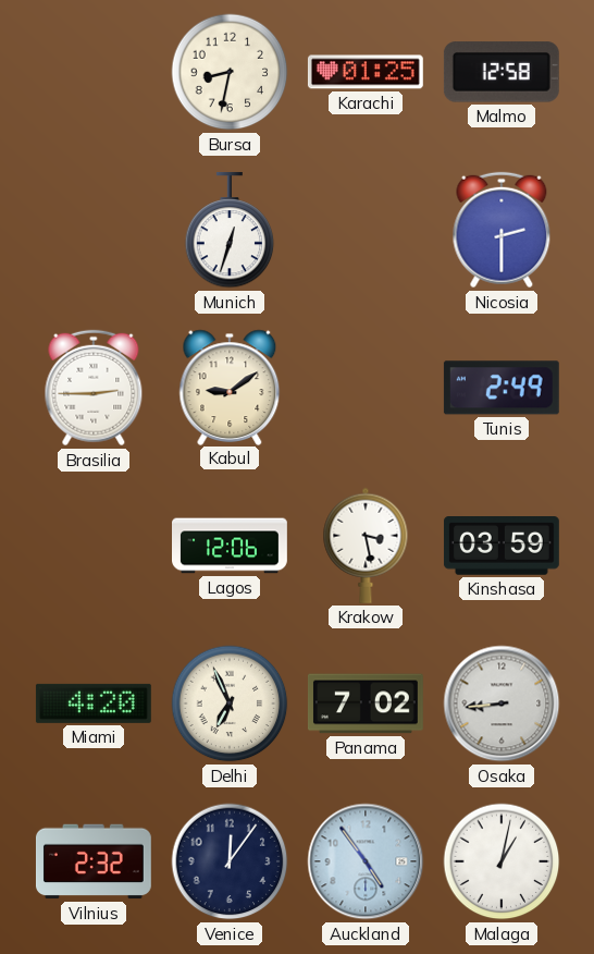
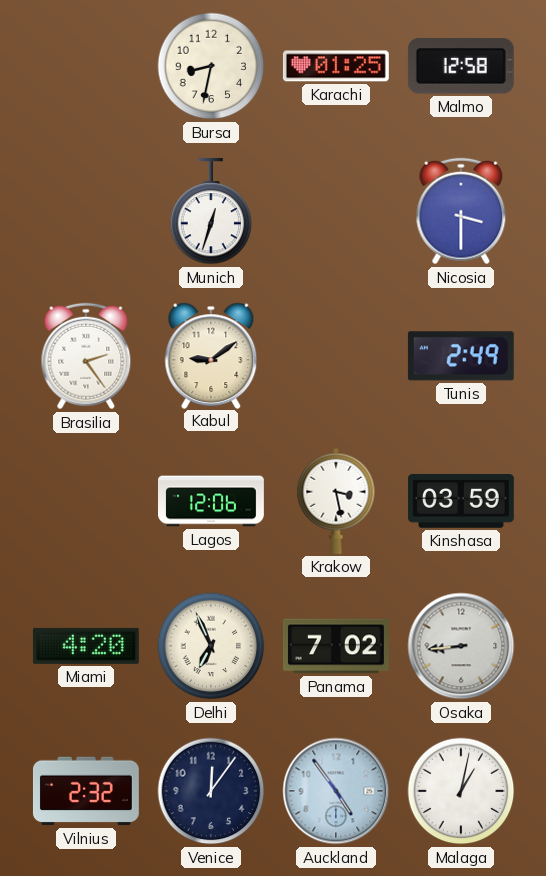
Nicosia: 2:30 -> 3:30
Brasilia: 2:45 -> 2:24
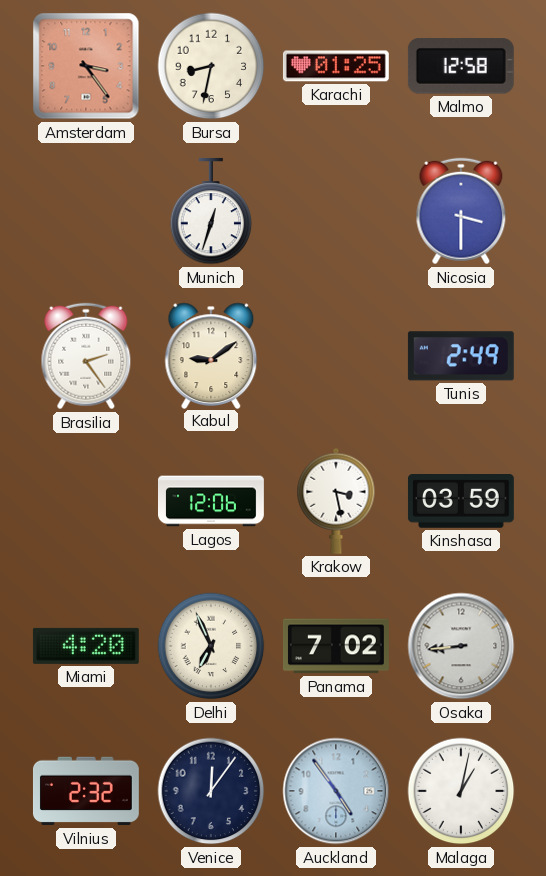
Amsterdam: none -> 3:24
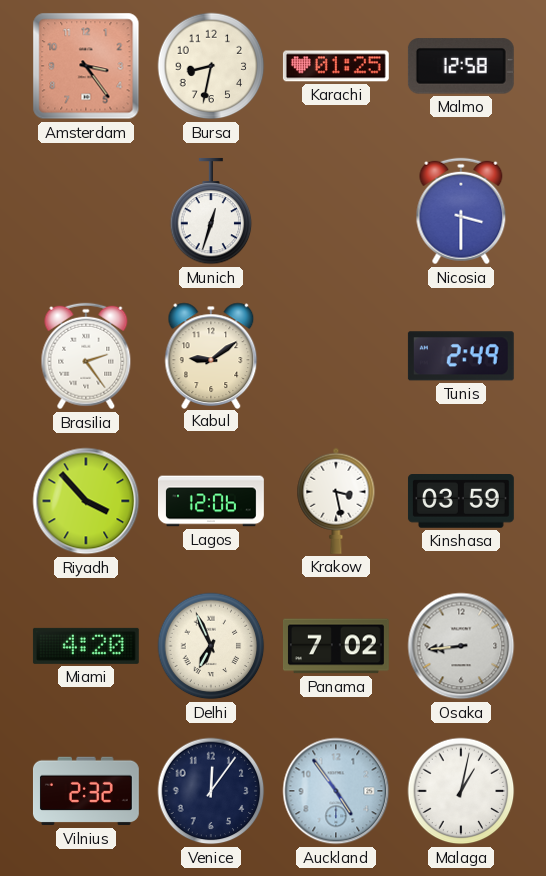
Riyadh: none -> 3:53
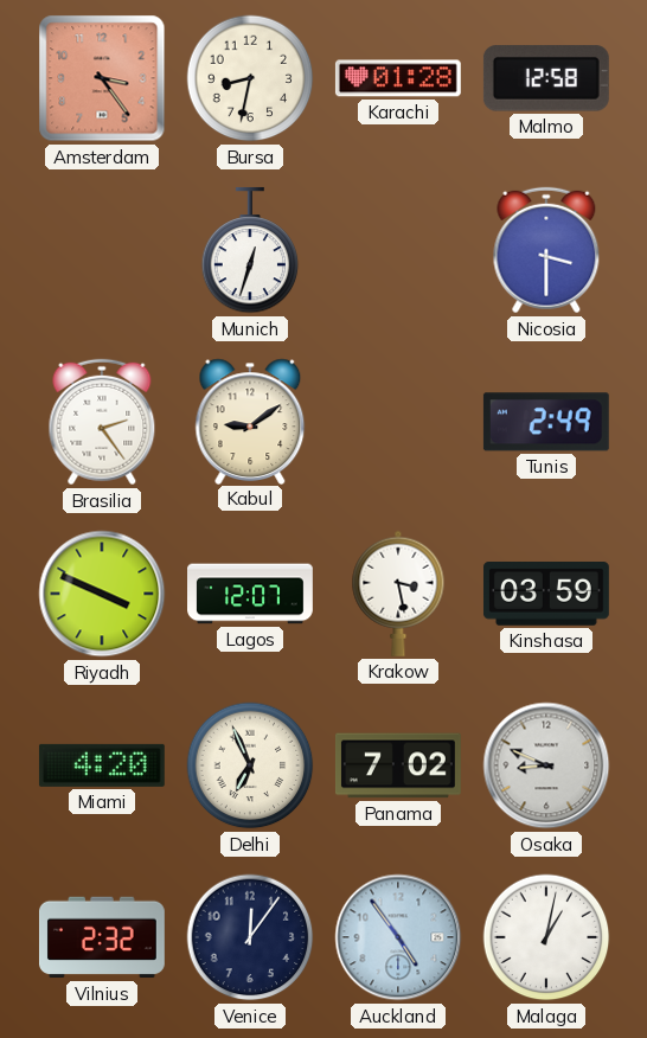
Karachi: 01:25 -> 01:28
Riyadh: 3:53 -> 3:49
Lagos: 12:06 -> 12:07
Osaka: 8:44 -> 8:49
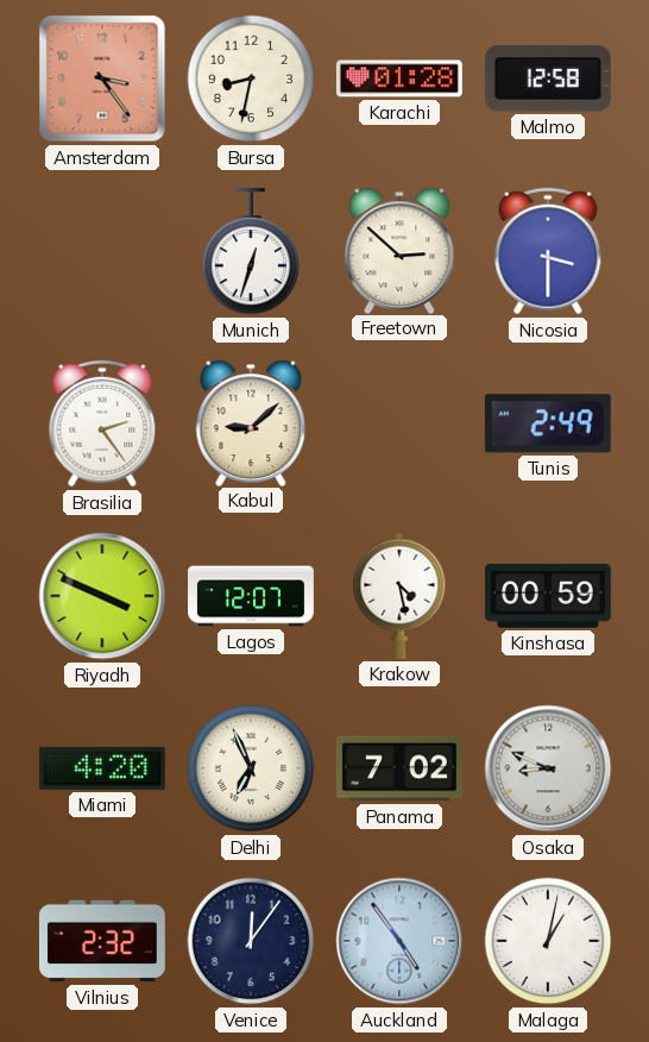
Freetown: none -> 2:52
Kabul: 9:09 -> 9:08
Krakow: 3:28 -> 4:28
Kinshasa: 03:59 -> 00:59
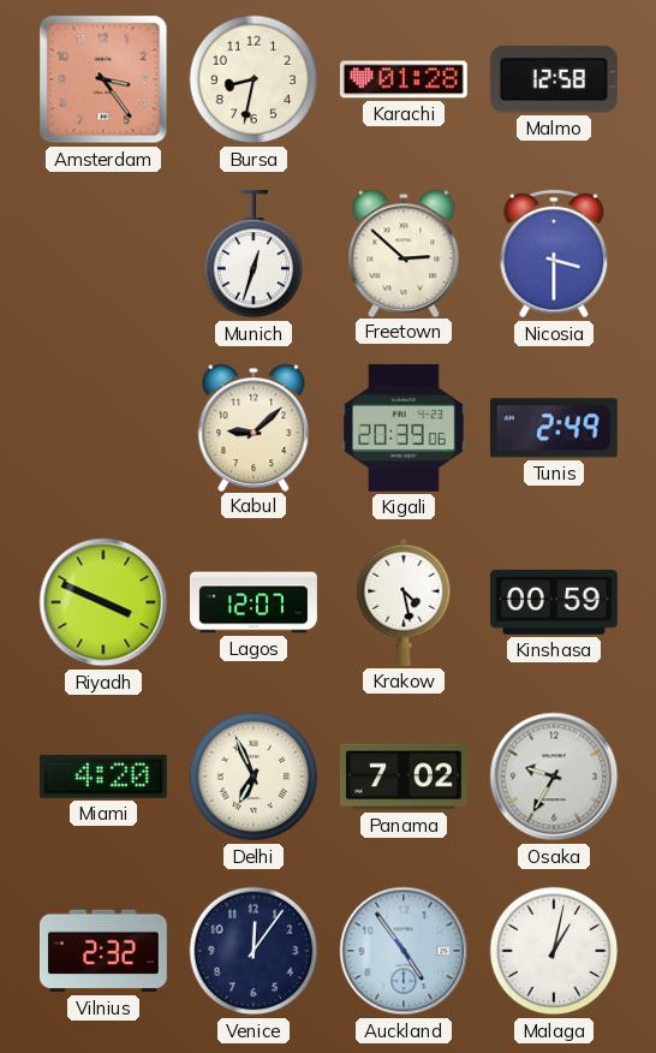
Brasilia: 2:24 -> none
Kigali: none -> 20:39
Osaka: 8:49 -> 9:35
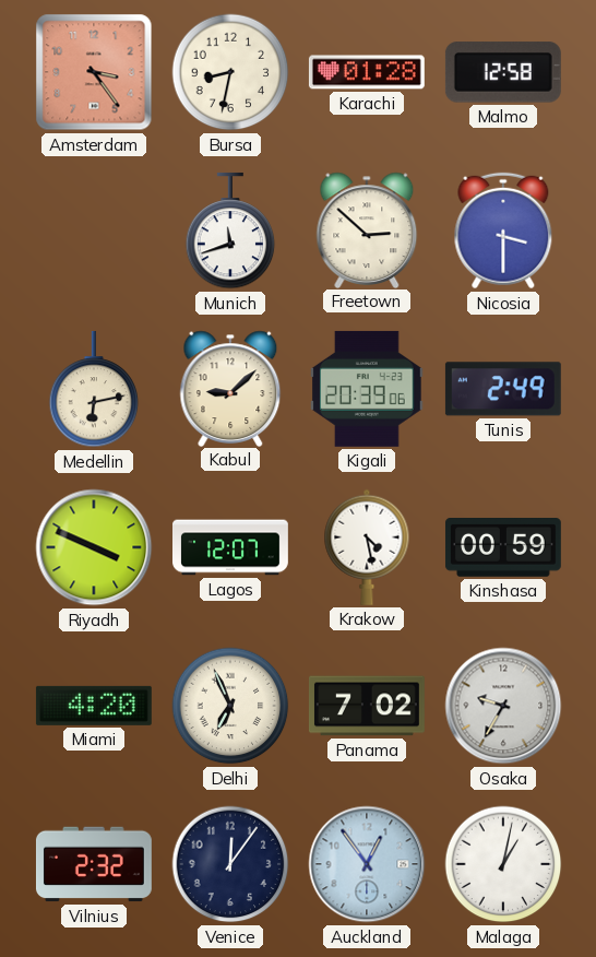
Munich: 12:33 -> 11:42
Medellin: none -> 6:13
Auckland: 4:54 -> 12:54
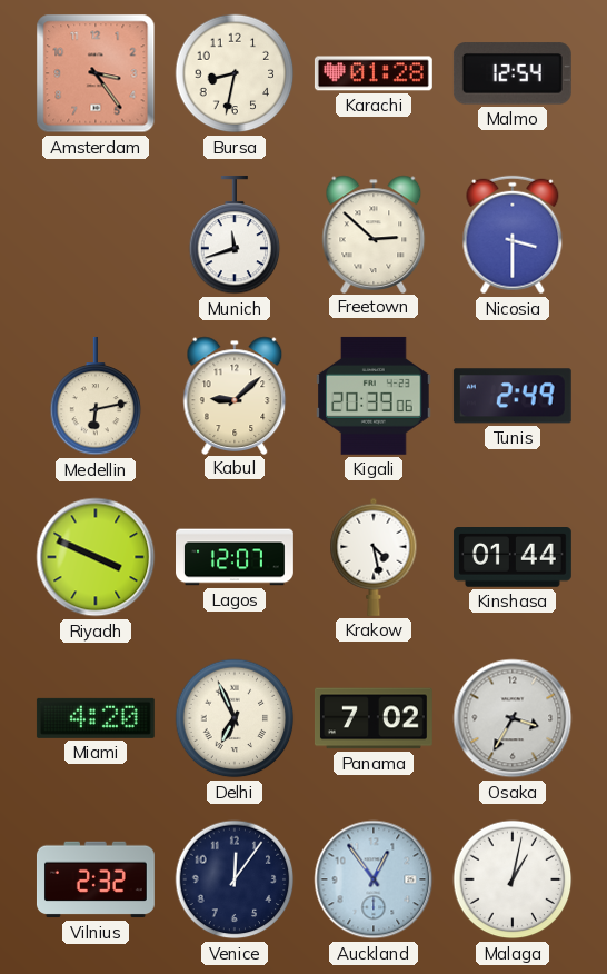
Malmo: 12:58 -> 12:54
Kinshasa: 00:59 -> 01:44
Osaka: 9:35 -> 3:35
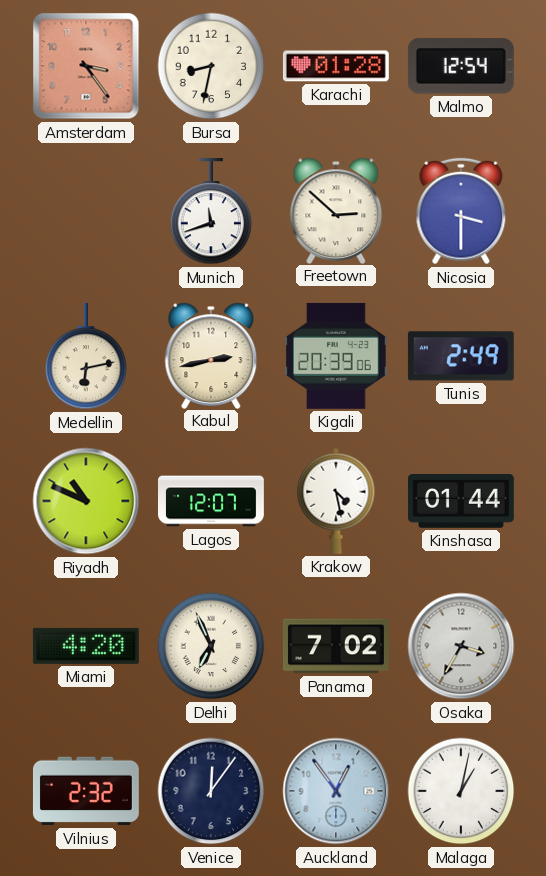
Kabul: 9:08 -> 2:43
Riyadh: 3:49 -> 10:49
